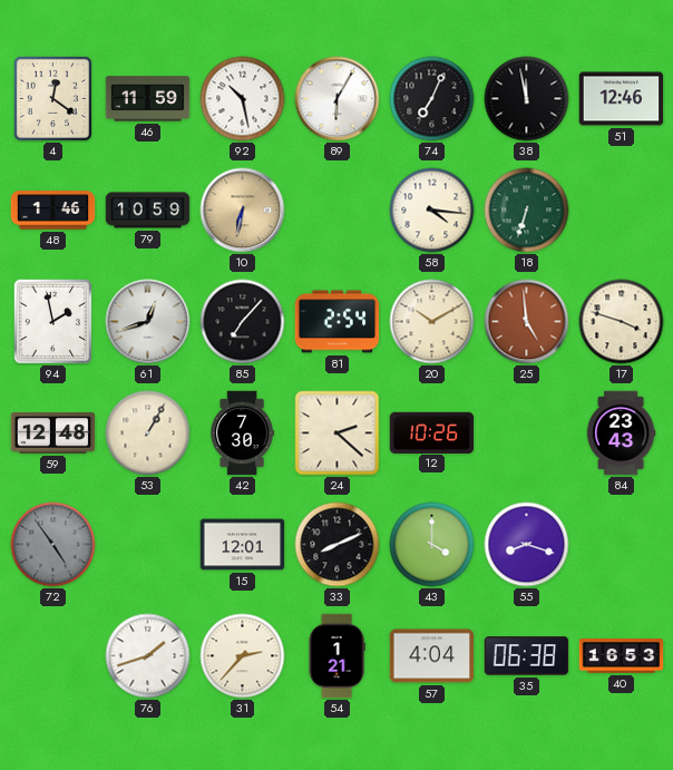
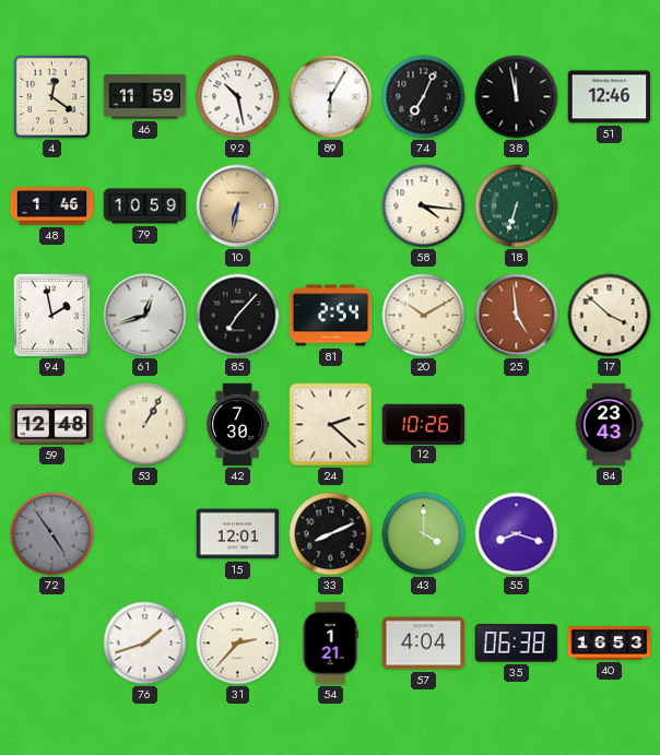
17: 3:48 -> 3:52
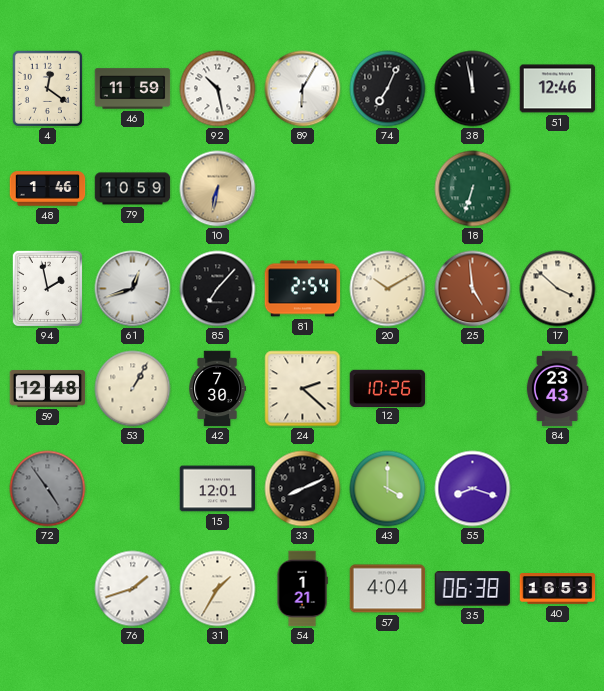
58: 4:16 -> none
31: 2:37 -> 1:35
